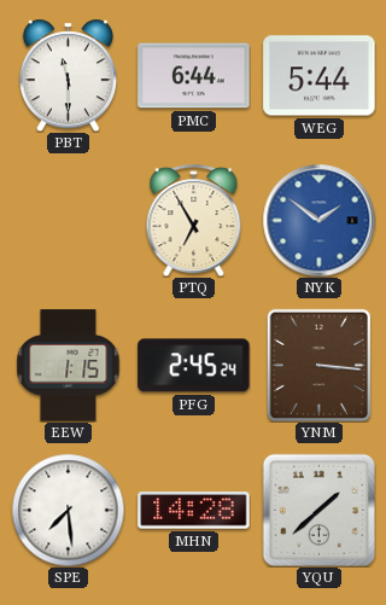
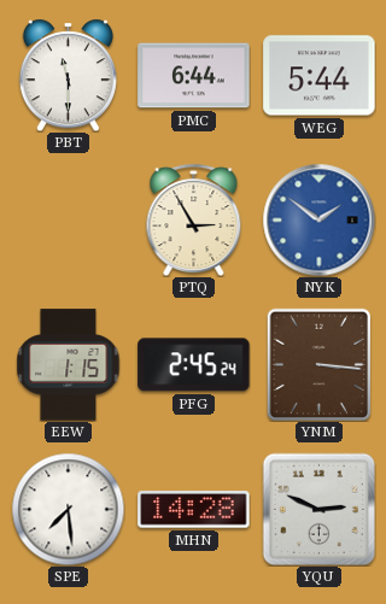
PTQ: 6:55 -> 2:55
YQU: 1:38 -> 2:49
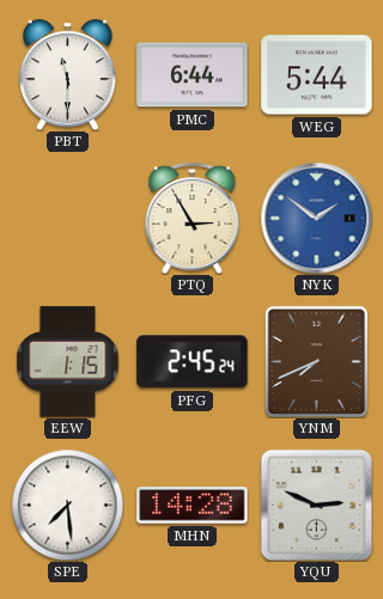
YNM: 3:16 -> 7:41
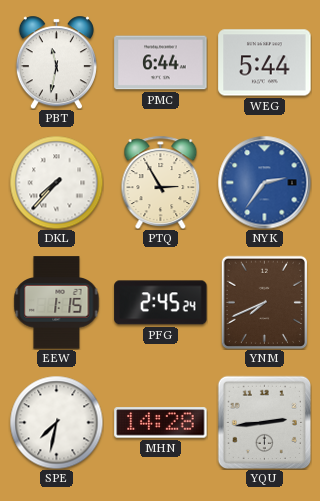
PBT: 11:30 -> 11:32
DKL: none -> 7:37
NYK: 1:51 -> 2:36
SPE: 7:29 -> 7:32
YQU: 2:49 -> 2:44
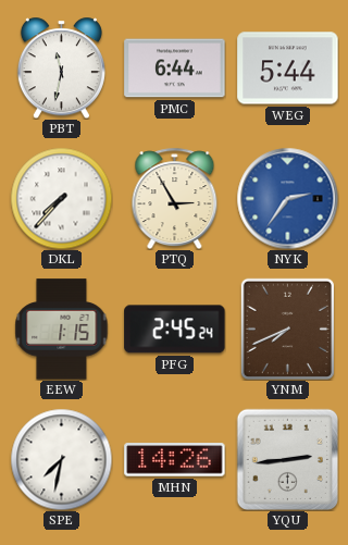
MHN: 14:28 -> 14:26
